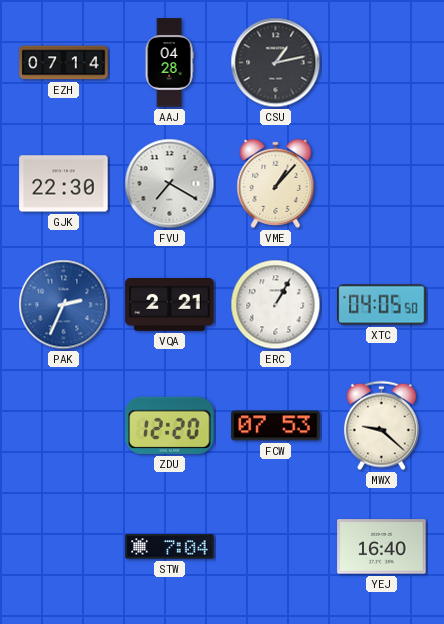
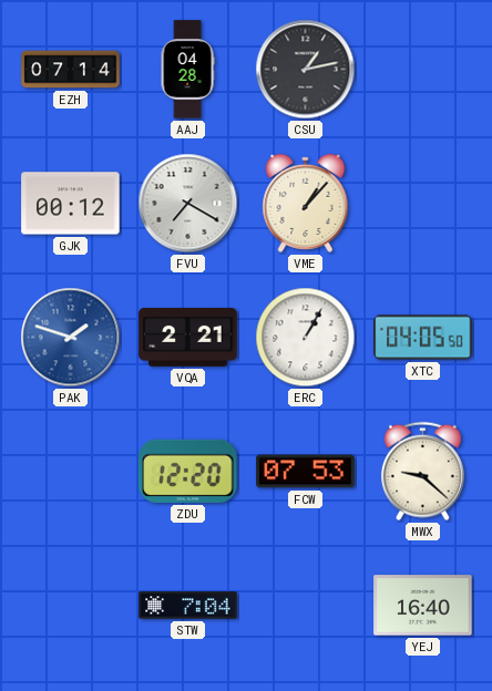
GJK: 22:30 -> 00:12
PAK: 2:34 -> 1:48
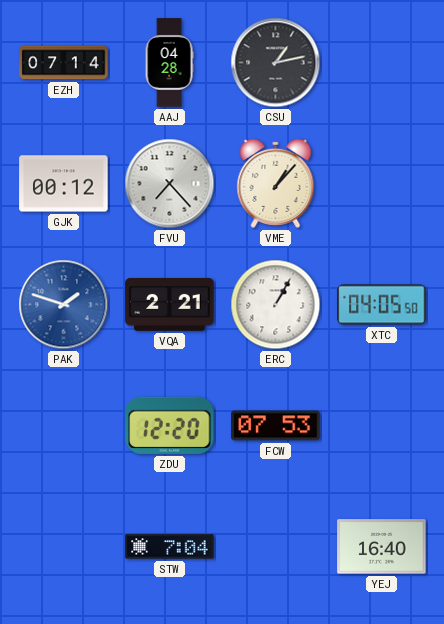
FVU: 7:20 -> 7:23
MWX: 9:22 -> none
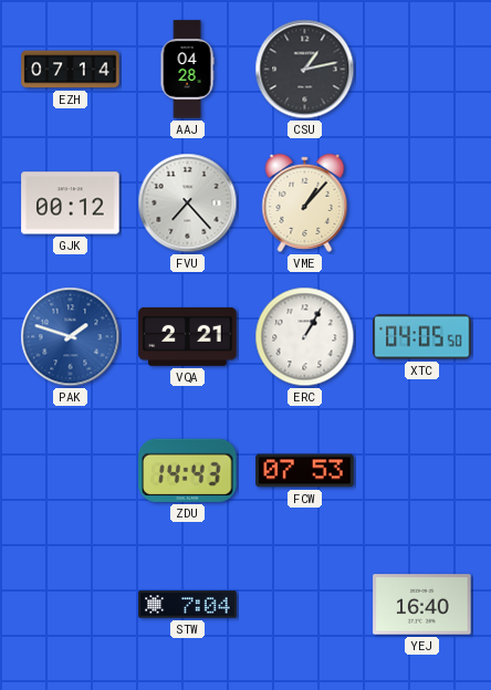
ZDU: 12:20 -> 14:43
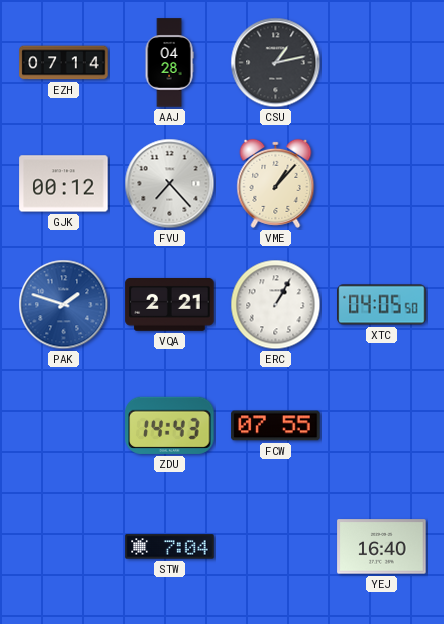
FCW: 07:53 -> 07:55
